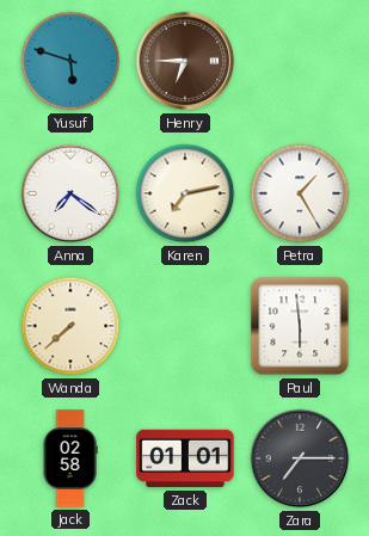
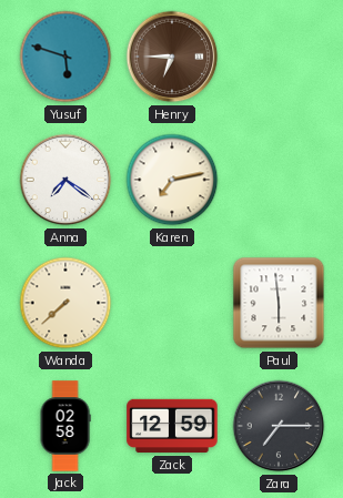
Petra: 1:25 -> none
Zack: 01:01 -> 12:59
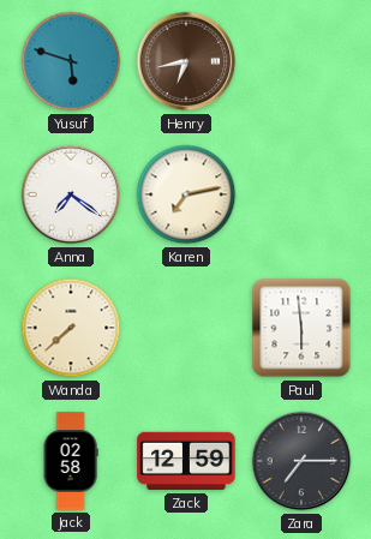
Henry: 6:45 -> 6:43
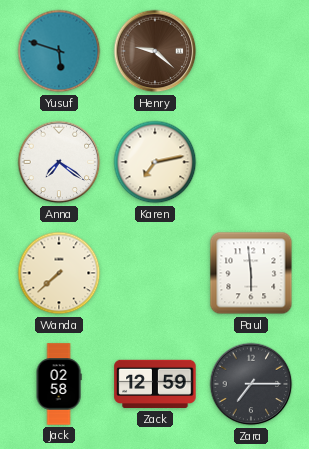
Henry: 6:43 -> 9:22
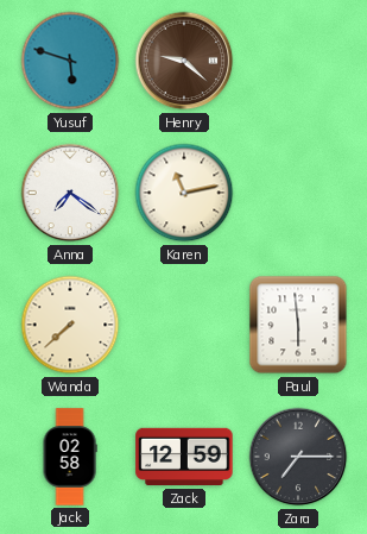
Karen: 7:13 -> 11:13
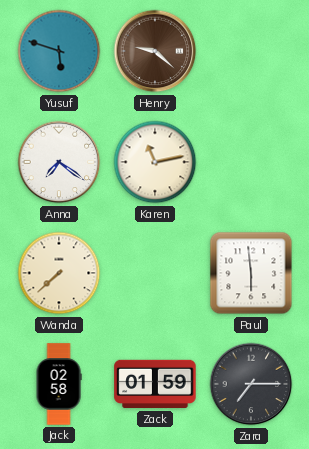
Zack: 12:59 -> 01:59
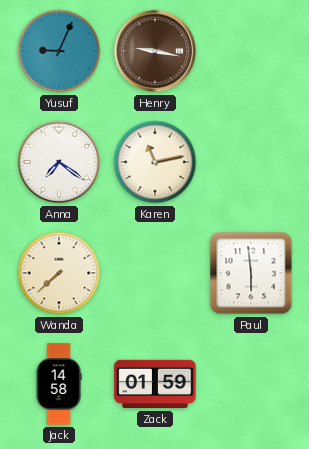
Yusuf: 5:48 -> 9:04
Henry: 9:22 -> 9:17
Jack: 02:58 -> 14:58
Zara: 7:15 -> none
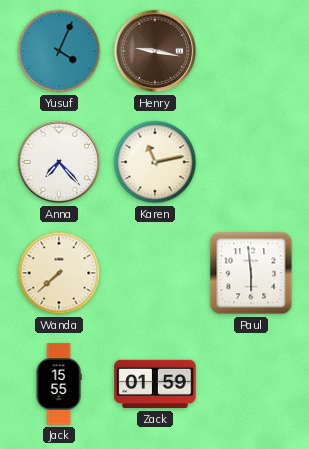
Yusuf: 9:04 -> 4:04
Anna: 7:21 -> 7:23
Jack: 14:58 -> 15:55
